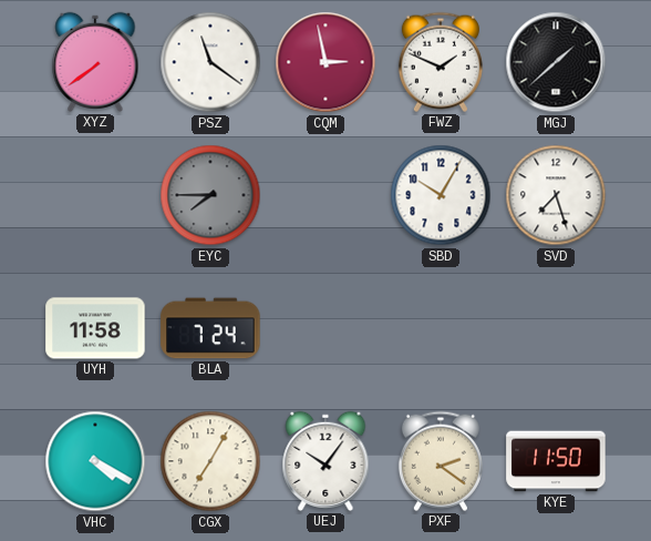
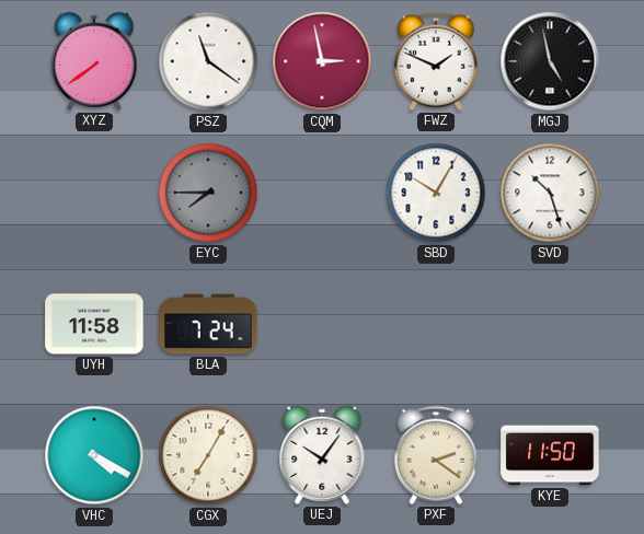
MGJ: 1:38 -> 4:58
SVD: 7:27 -> 10:27
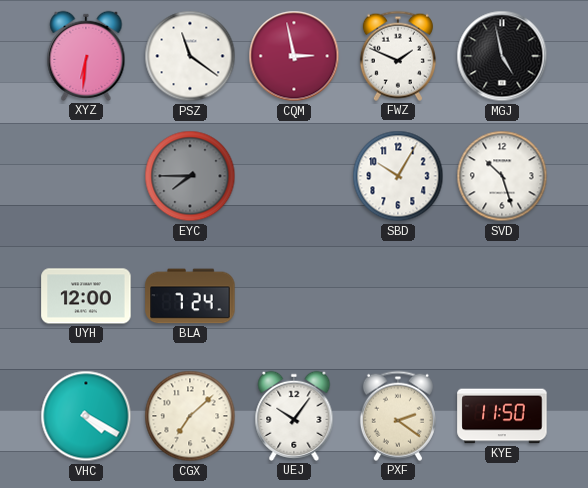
XYZ: 7:39 -> 6:31
UYH: 11:58 -> 12:00
CGX: 7:05 -> 7:08
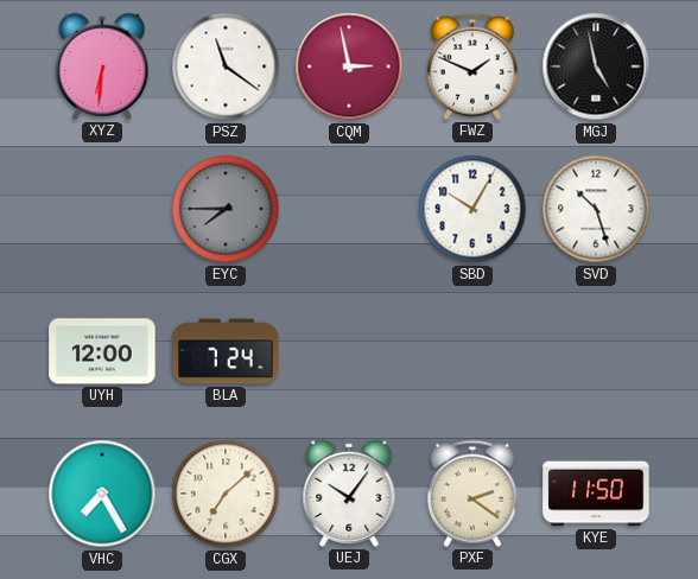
VHC: 4:20 -> 7:25
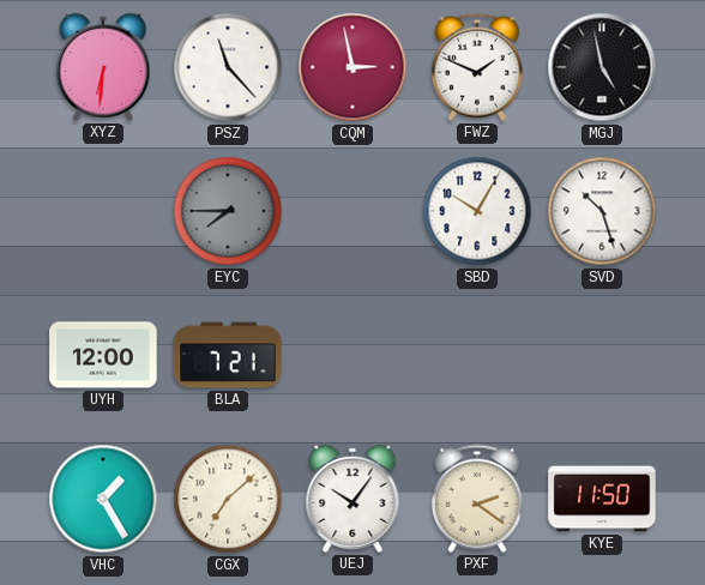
PSZ: 11:21 -> 11:23
BLA: 7:24 -> 7:21
VHC: 7:25 -> 1:25
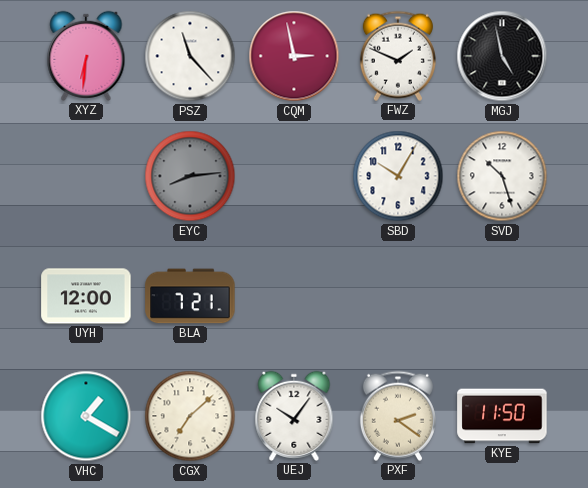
EYC: 7:45 -> 8:14
VHC: 1:25 -> 1:20
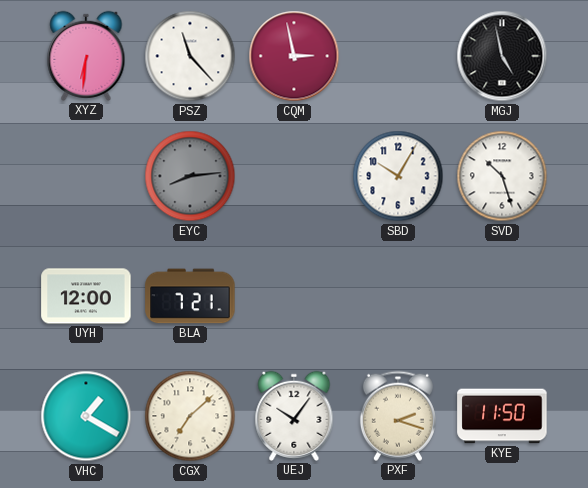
FWZ: 1:49 -> none
PXF: 2:21 -> 2:18
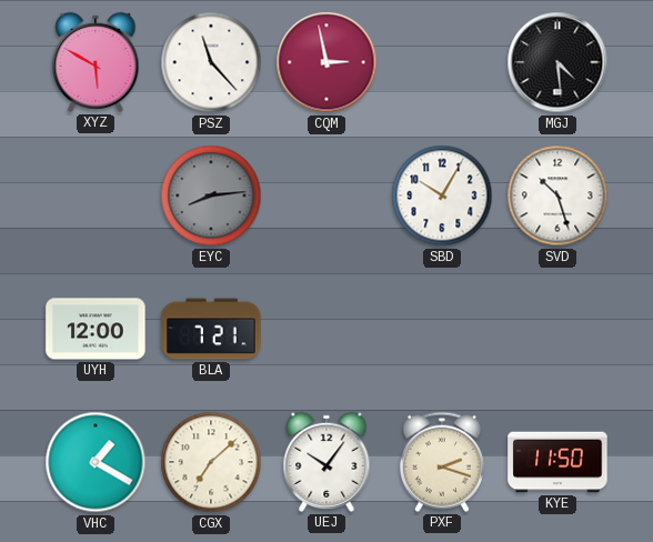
XYZ: 6:31 -> 5:50
MGJ: 4:58 -> 4:29
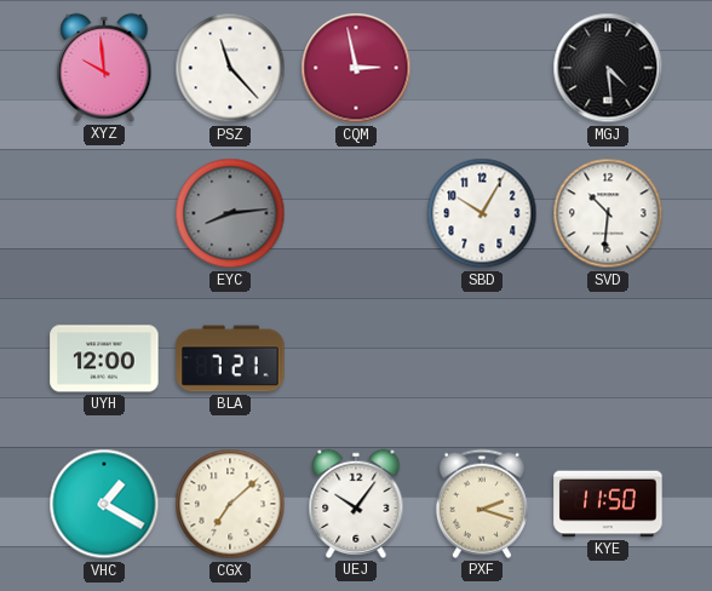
XYZ: 5:50 -> 9:59
SVD: 10:27 -> 10:31
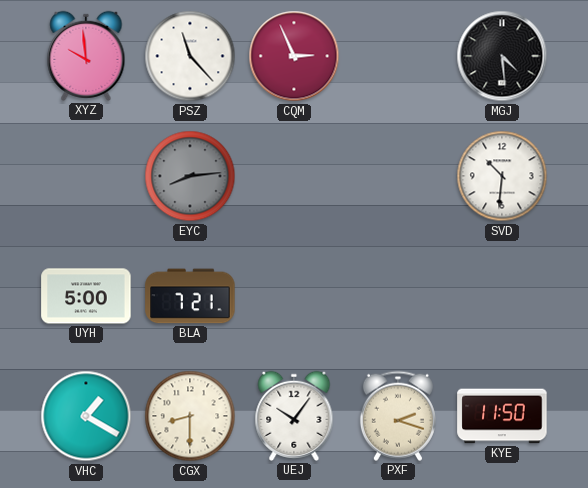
CQM: 2:58 -> 2:56
SBD: 10:05 -> none
UYH: 12:00 -> 5:00
CGX: 7:08 -> 8:30
